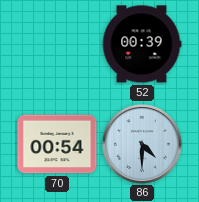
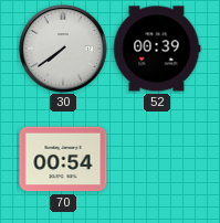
30: none -> 7:39
86: 4:30 -> none
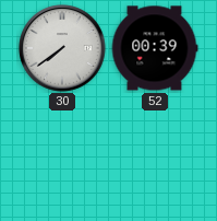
70: 00:54 -> none
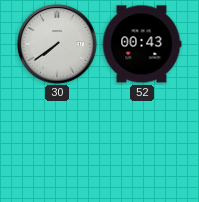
52: 00:39 -> 00:43
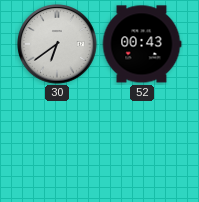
30: 7:39 -> 6:39
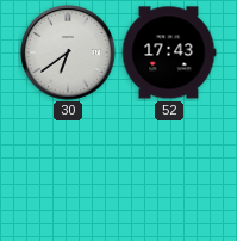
52: 00:43 -> 17:43
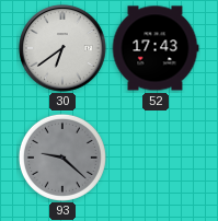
93: none -> 9:22
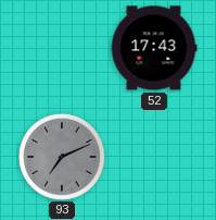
30: 6:39 -> none
93: 9:22 -> 7:11
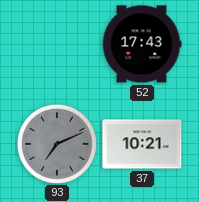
37: none -> 10:21
